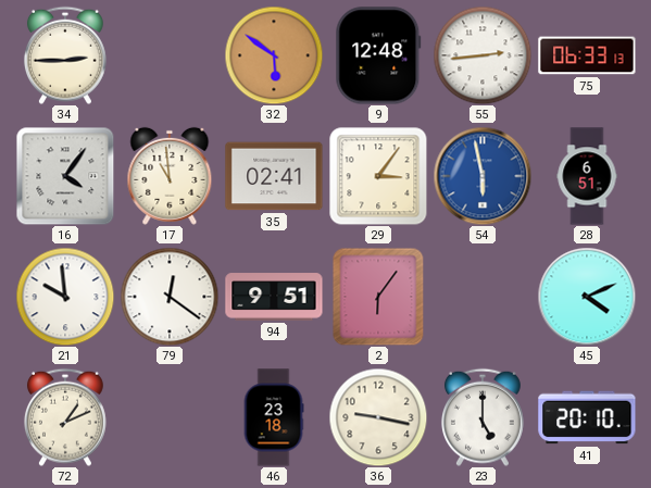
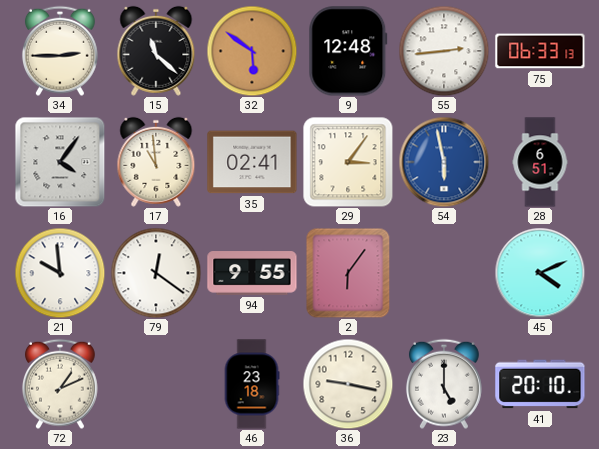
15: none -> 11:22
94: 9:51 -> 9:55
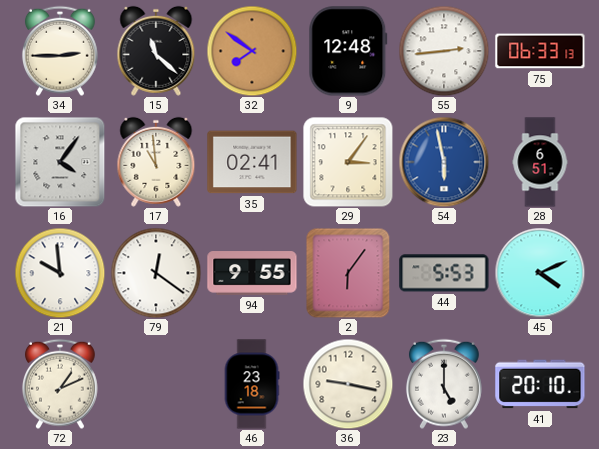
32: 5:51 -> 7:51
44: none -> 5:53
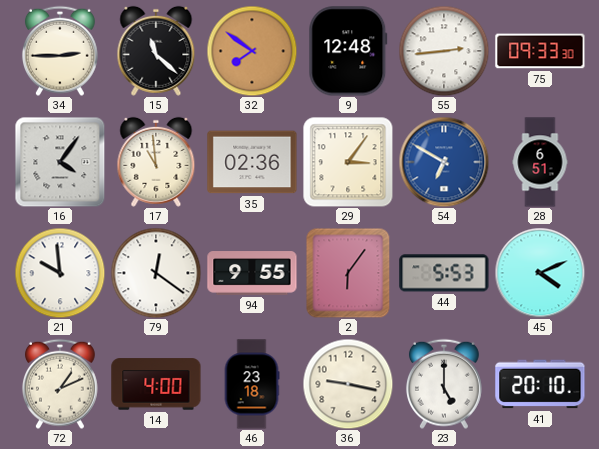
75: 06:33 -> 09:33
35: 02:41 -> 02:36
54: 5:58 -> 6:50
14: none -> 4:00
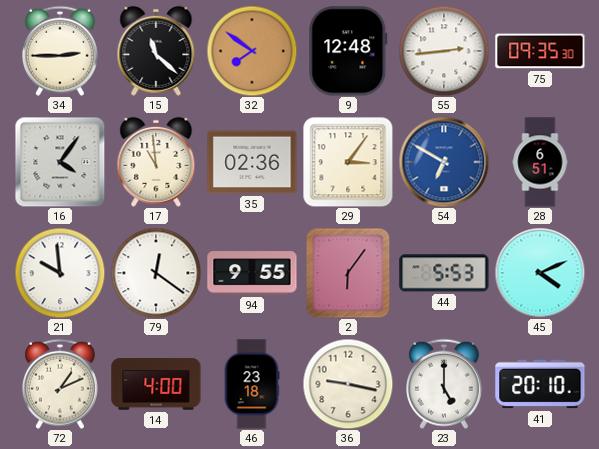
75: 09:33 -> 09:35
